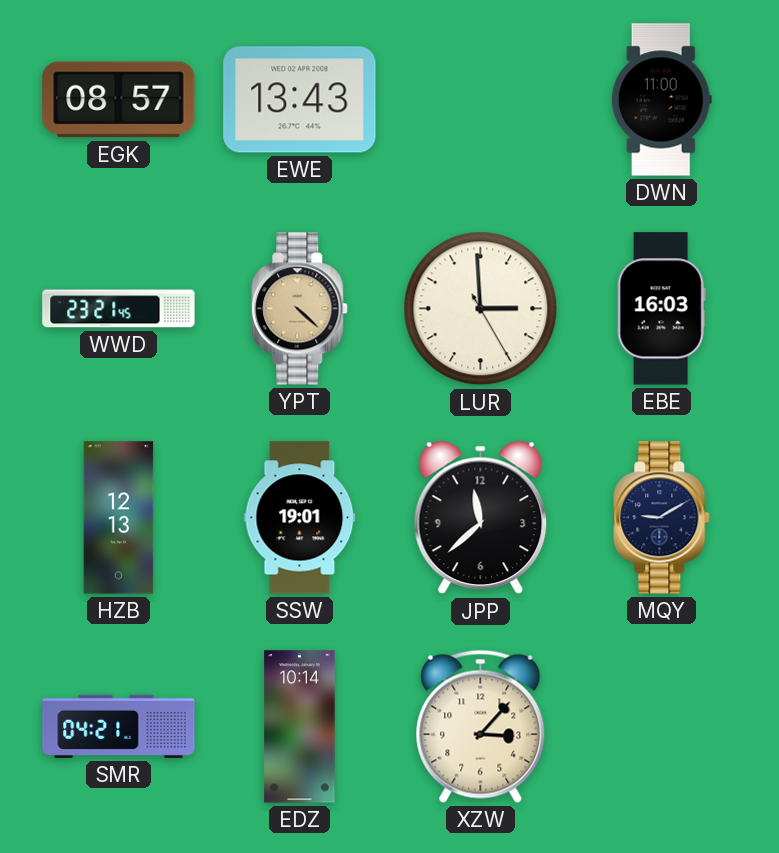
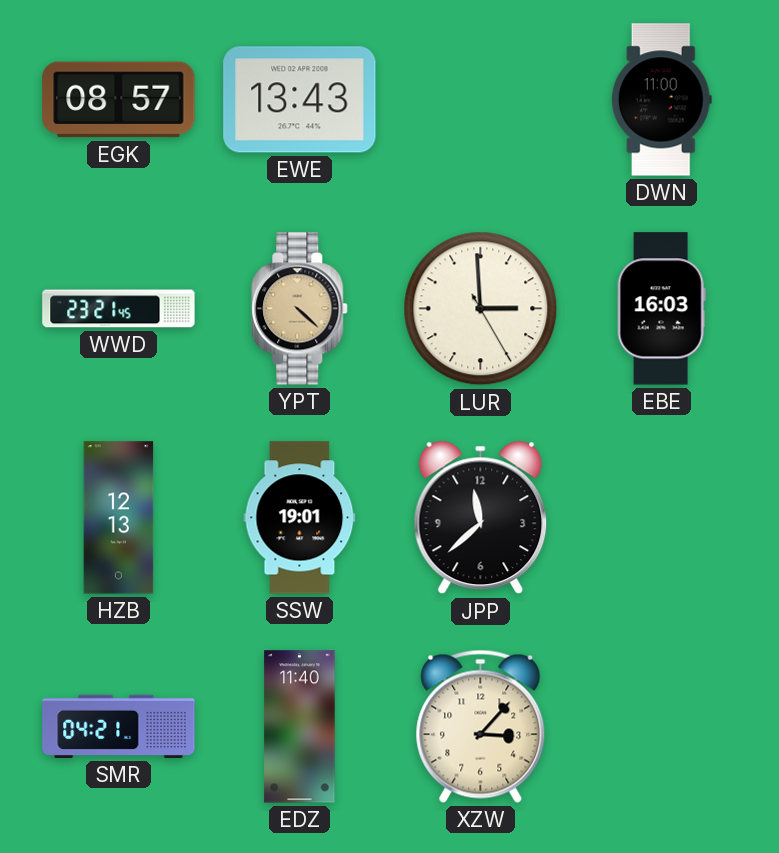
MQY: 9:10 -> none
EDZ: 10:14 -> 11:40
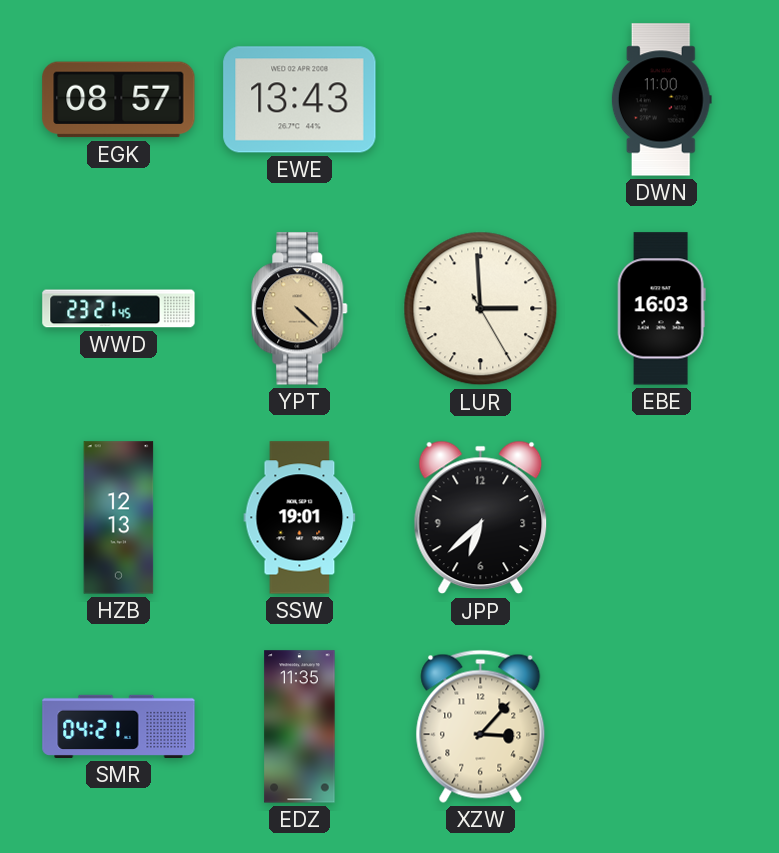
JPP: 11:38 -> 6:38
EDZ: 11:40 -> 11:35
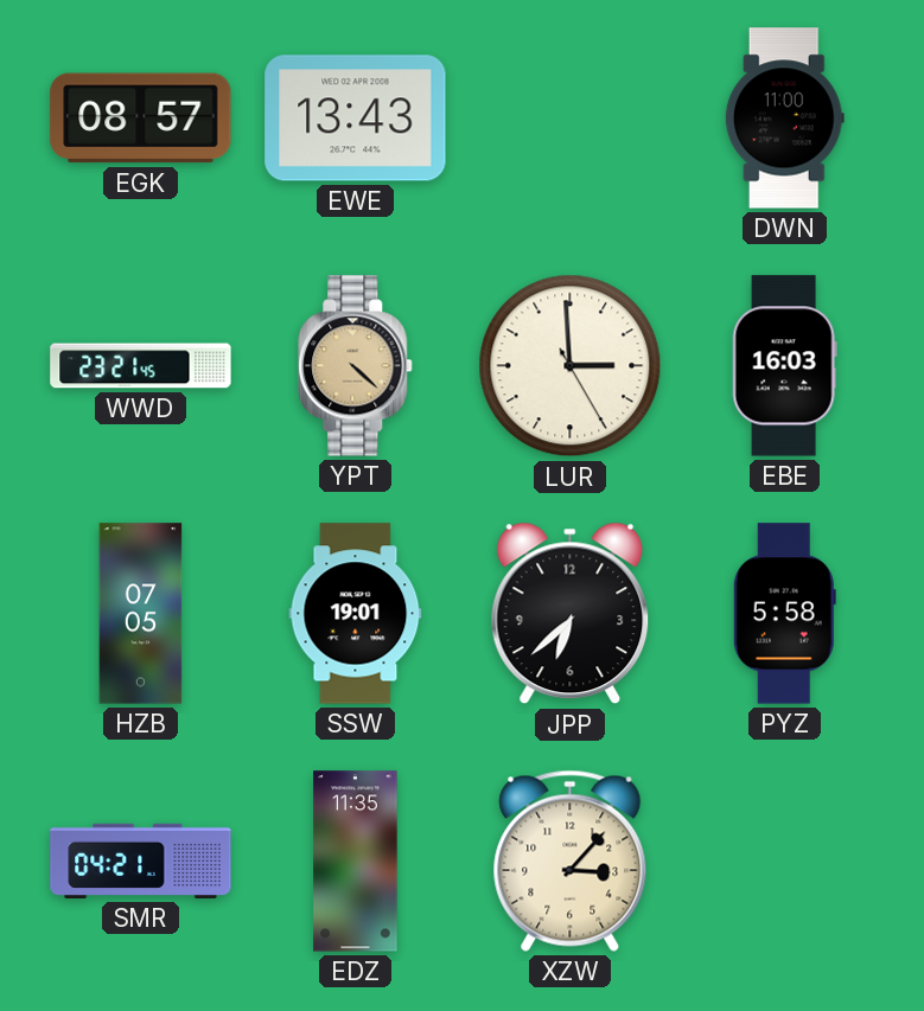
HZB: 12:13 -> 07:05
PYZ: none -> 5:58
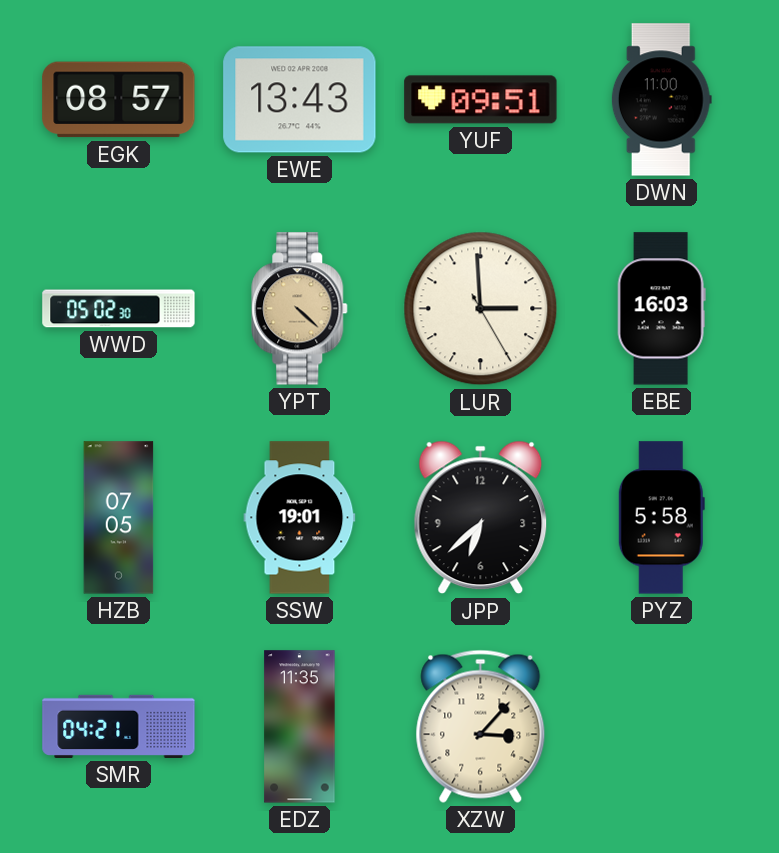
YUF: none -> 09:51
WWD: 23:21 -> 05:02
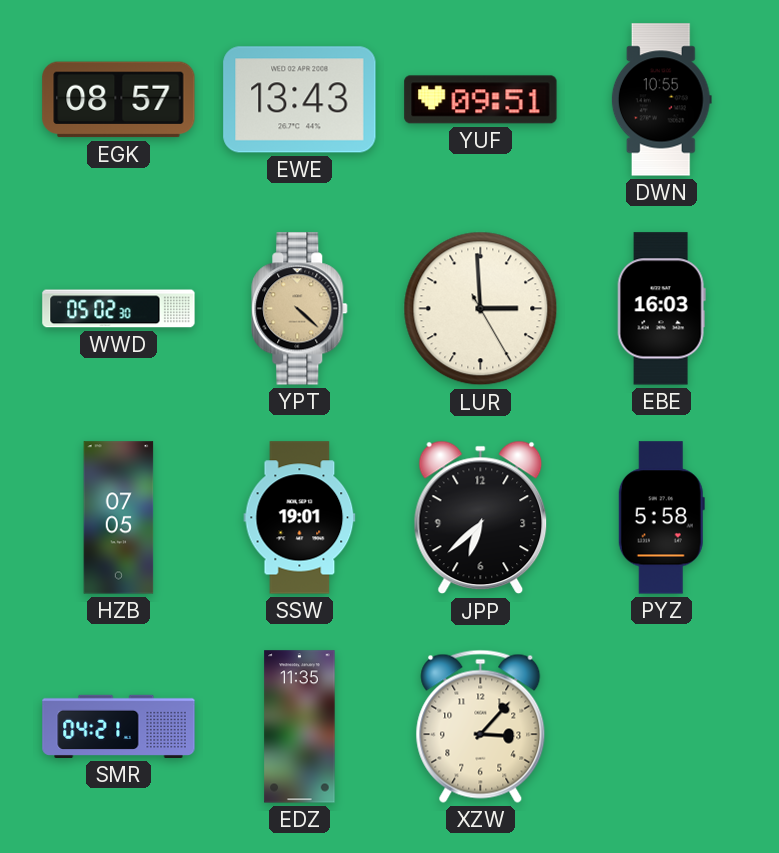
DWN: 11:00 -> 10:55
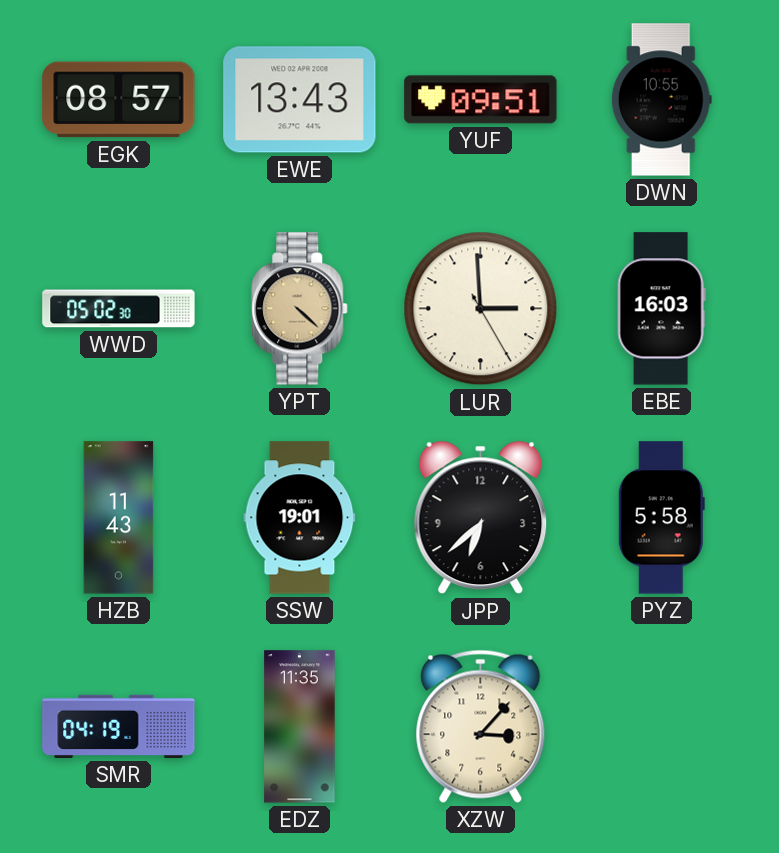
HZB: 07:05 -> 11:43
SMR: 04:21 -> 04:19
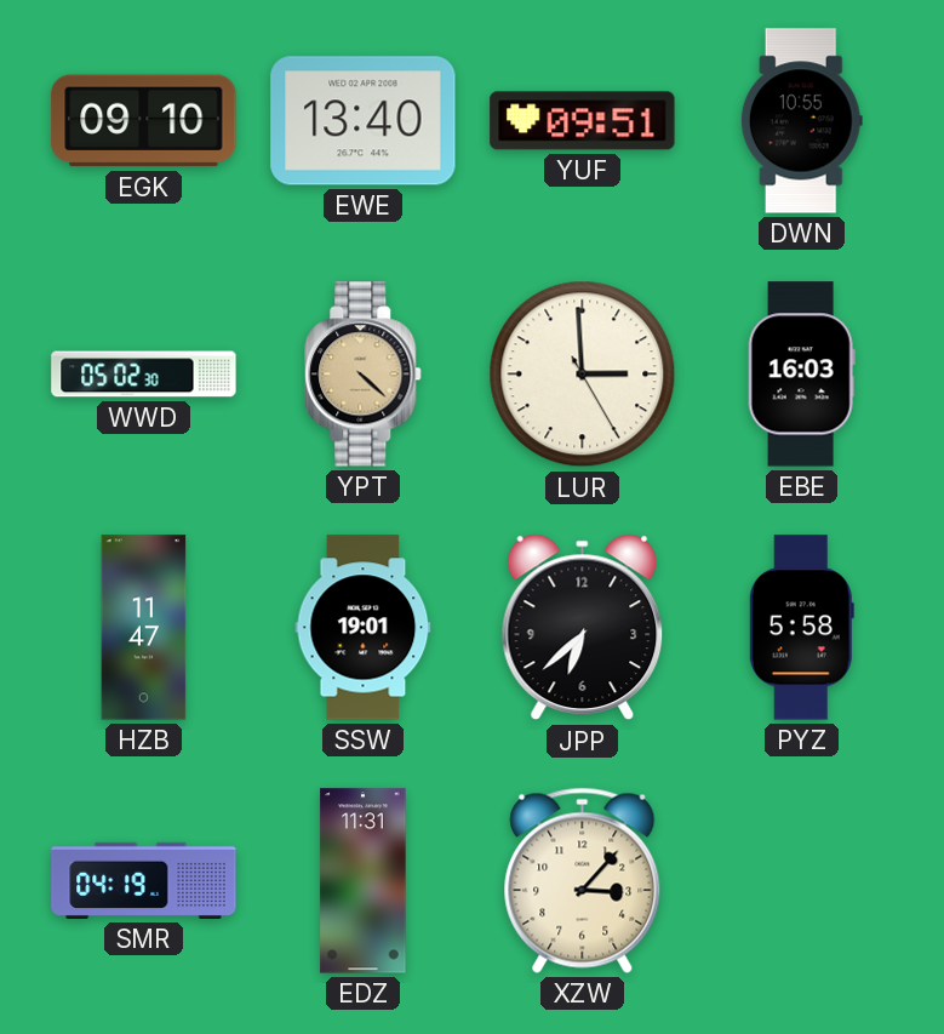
EGK: 08:57 -> 09:10
EWE: 13:43 -> 13:40
HZB: 11:43 -> 11:47
EDZ: 11:35 -> 11:31
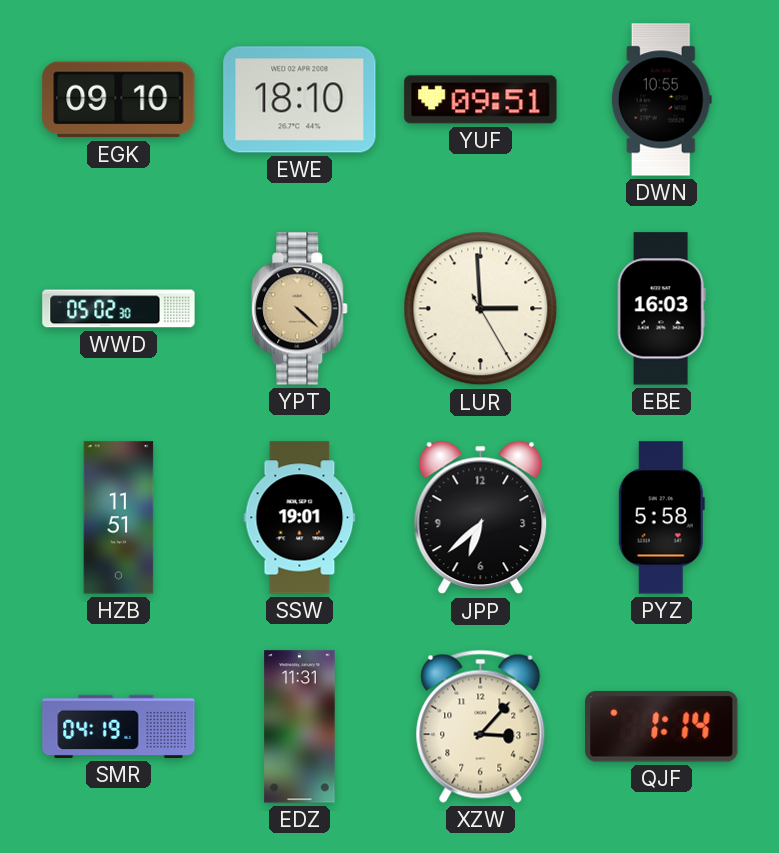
EWE: 13:40 -> 18:10
HZB: 11:47 -> 11:51
QJF: none -> 1:14
